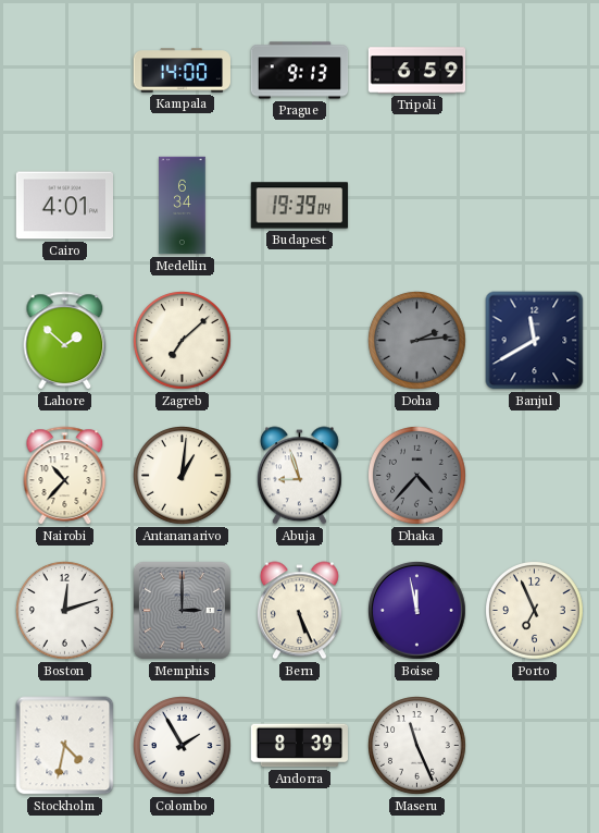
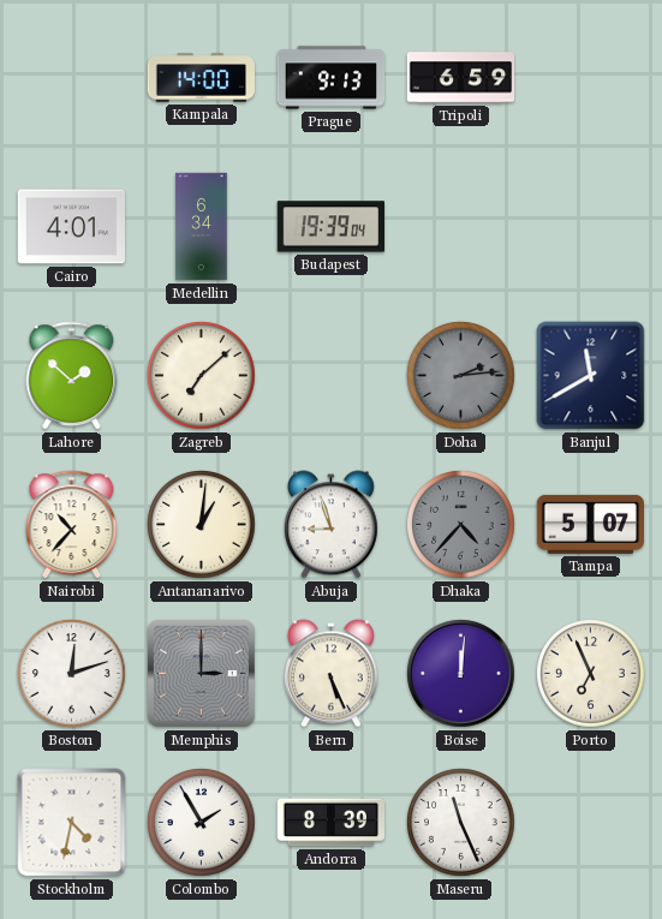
Tampa: none -> 5:07
Boise: 11:58 -> 12:01
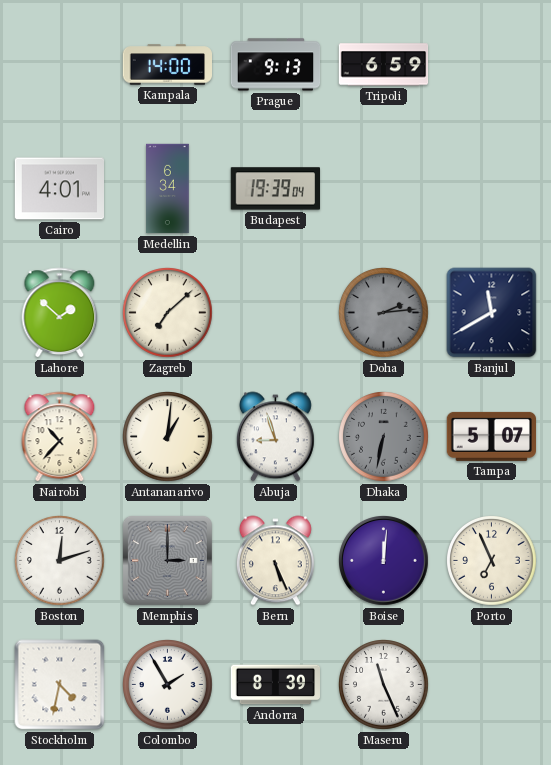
Dhaka: 4:37 -> 6:32
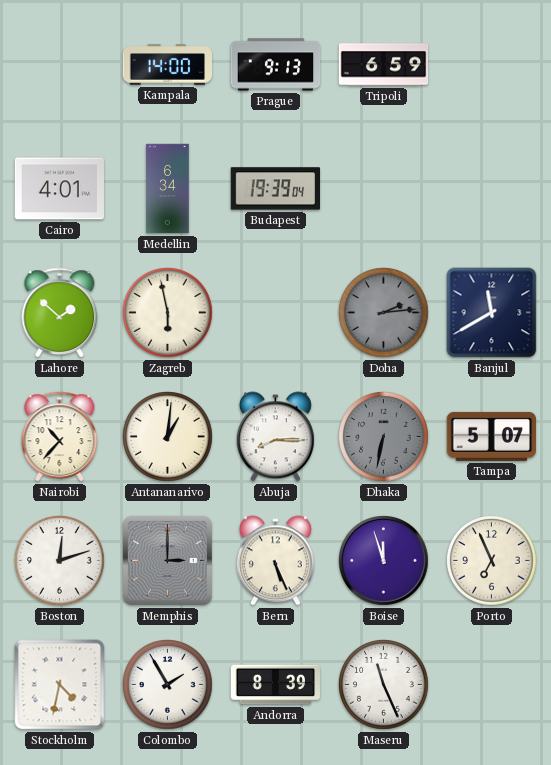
Zagreb: 7:08 -> 5:58
Abuja: 8:57 -> 8:15
Boise: 12:01 -> 11:57
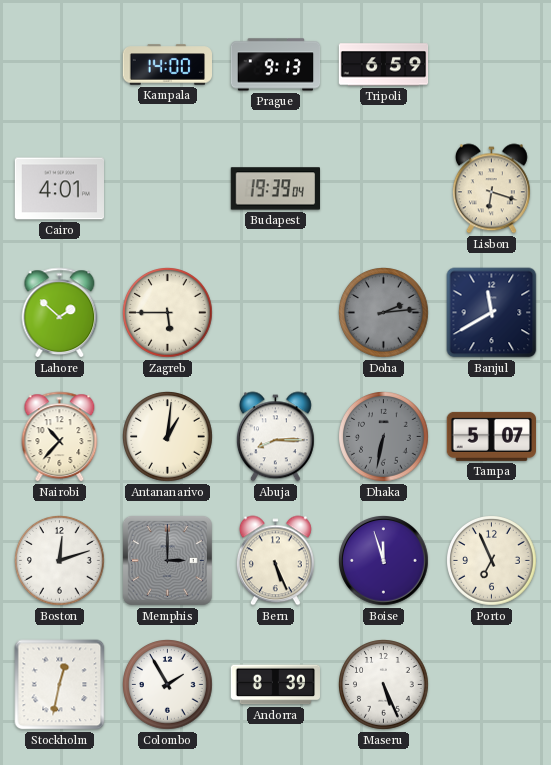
Medellin: 6:34 -> none
Lisbon: none -> 6:18
Zagreb: 5:58 -> 5:45
Stockholm: 4:32 -> 12:32
Maseru: 11:26 -> 5:26
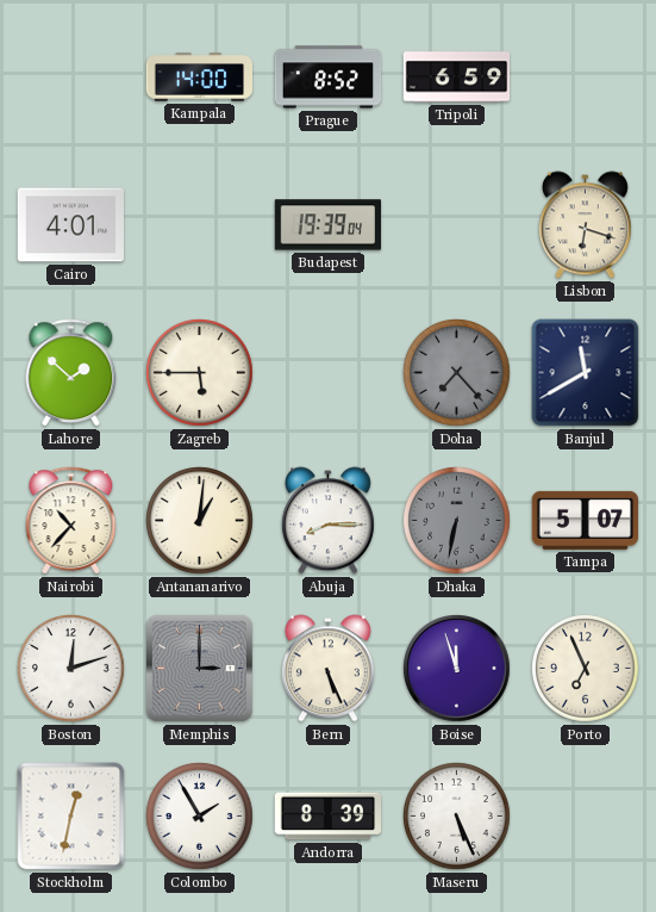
Prague: 9:13 -> 8:52
Doha: 2:14 -> 7:23
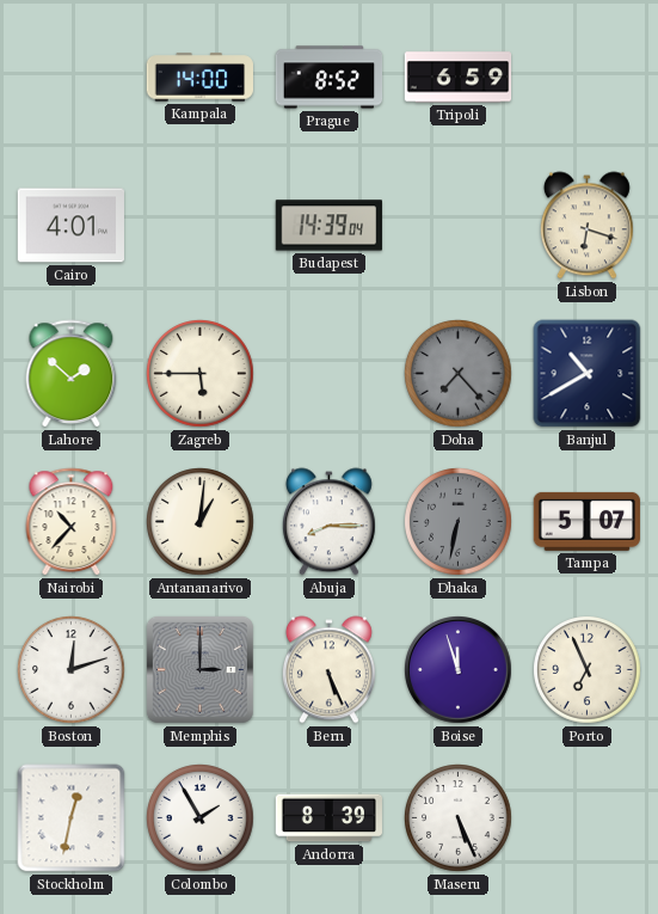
Budapest: 19:39 -> 14:39
Banjul: 11:40 -> 10:40
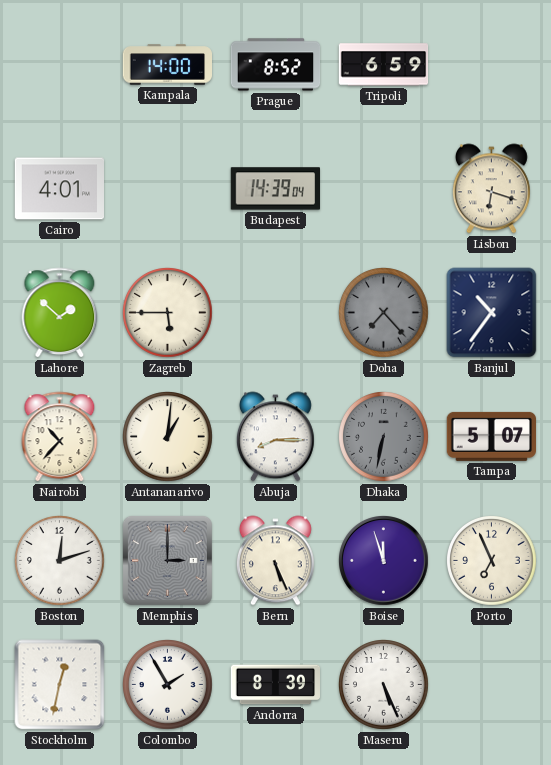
Banjul: 10:40 -> 10:36
